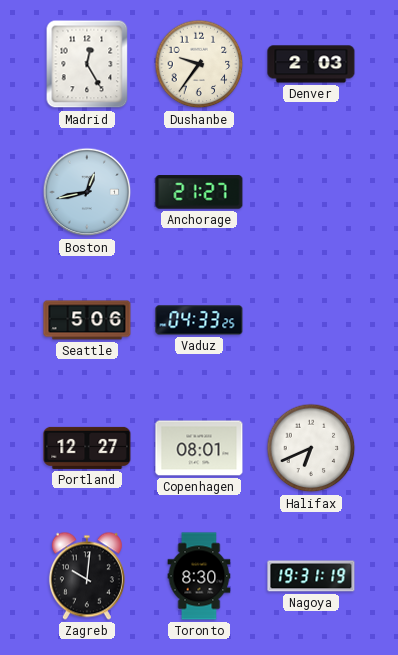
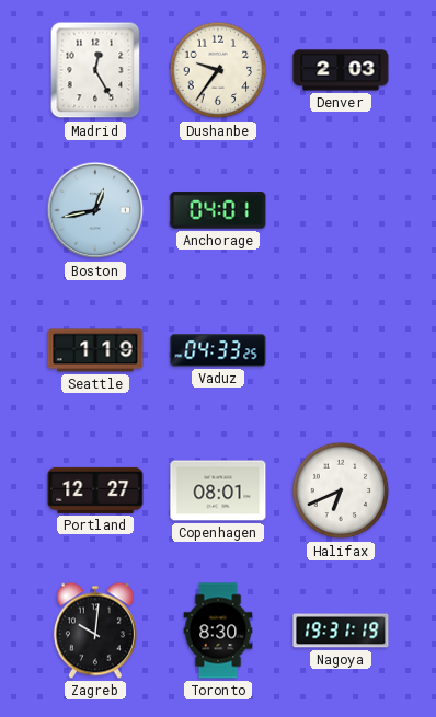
Anchorage: 21:27 -> 04:01
Seattle: 5:06 -> 1:19
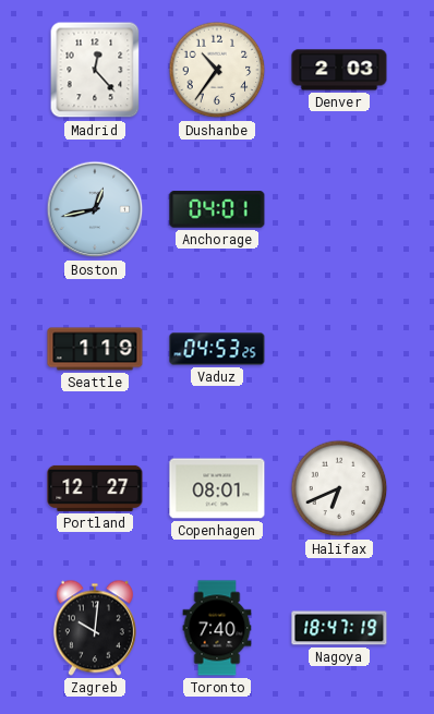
Madrid: 12:25 -> 12:23
Dushanbe: 9:36 -> 10:36
Vaduz: 04:33 -> 04:53
Toronto: 8:30 -> 7:40
Nagoya: 19:31 -> 18:47
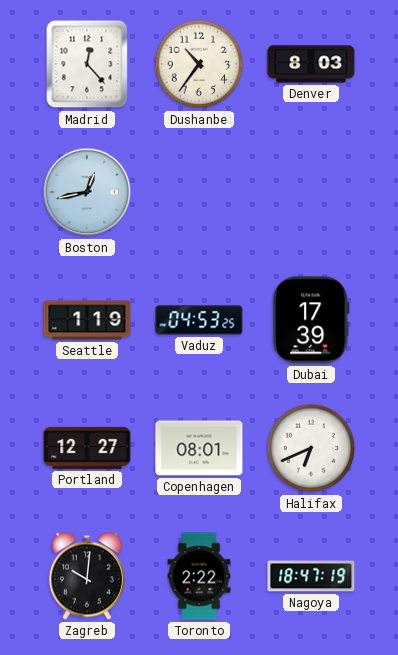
Denver: 2:03 -> 8:03
Anchorage: 04:01 -> none
Dubai: none -> 17:39
Toronto: 7:40 -> 2:22
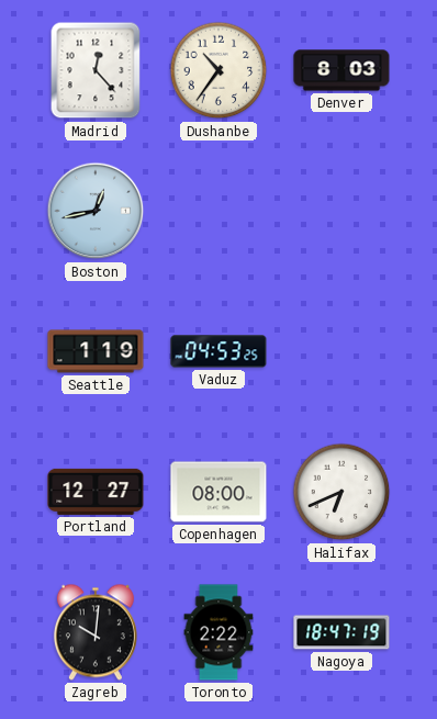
Dubai: 17:39 -> none
Copenhagen: 08:01 -> 08:00
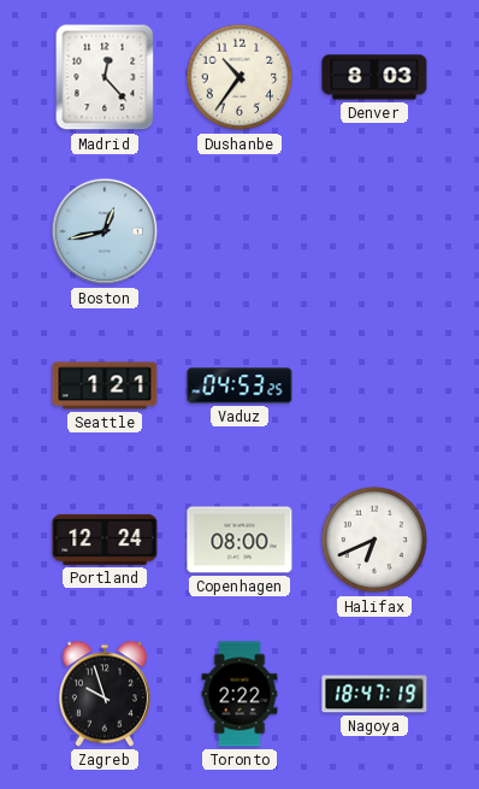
Seattle: 1:19 -> 1:21
Portland: 12:27 -> 12:24
Zagreb: 10:01 -> 9:57
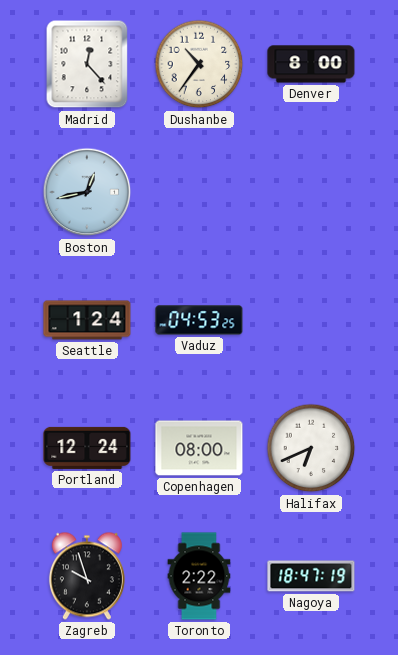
Denver: 8:03 -> 8:00
Seattle: 1:21 -> 1:24
